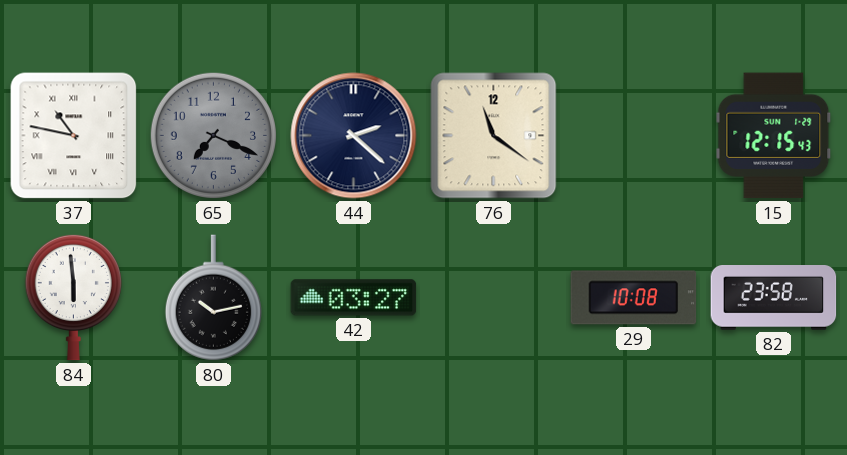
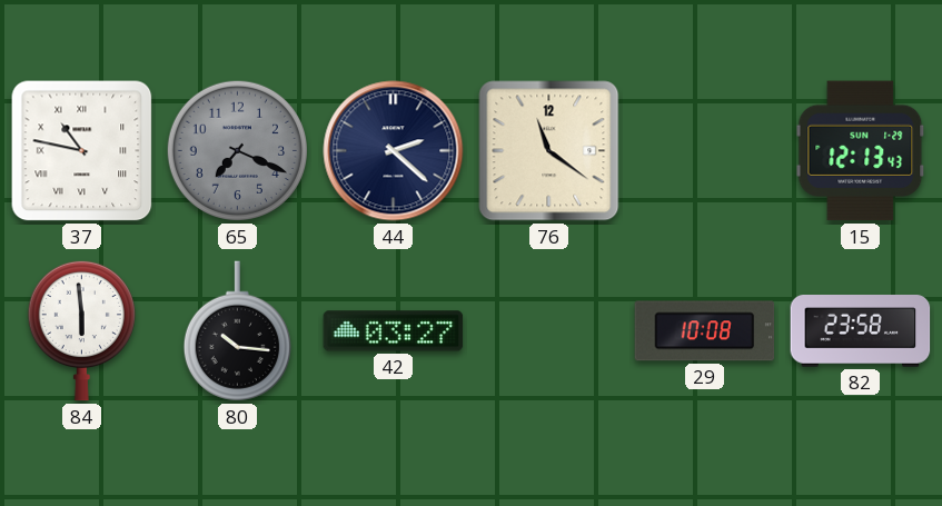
15: 12:15 -> 12:13
80: 10:13 -> 10:16
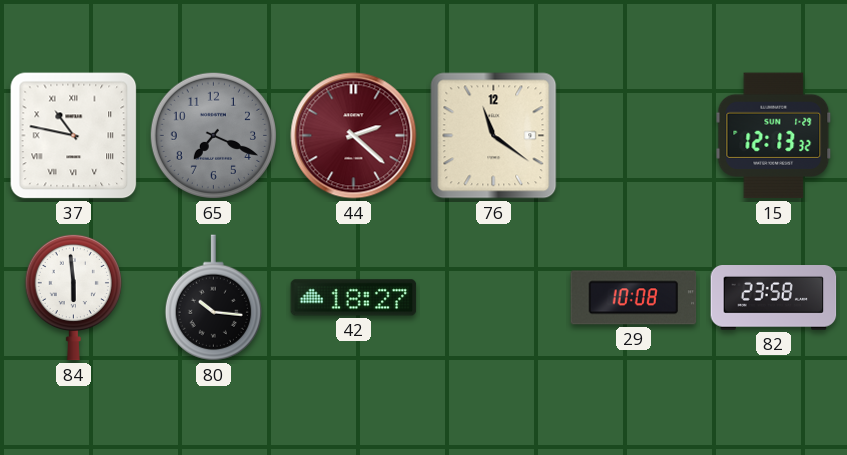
44 dial: navy -> burgundy
15: 12:13:43 -> 12:13:32
42: 03:27 -> 18:27
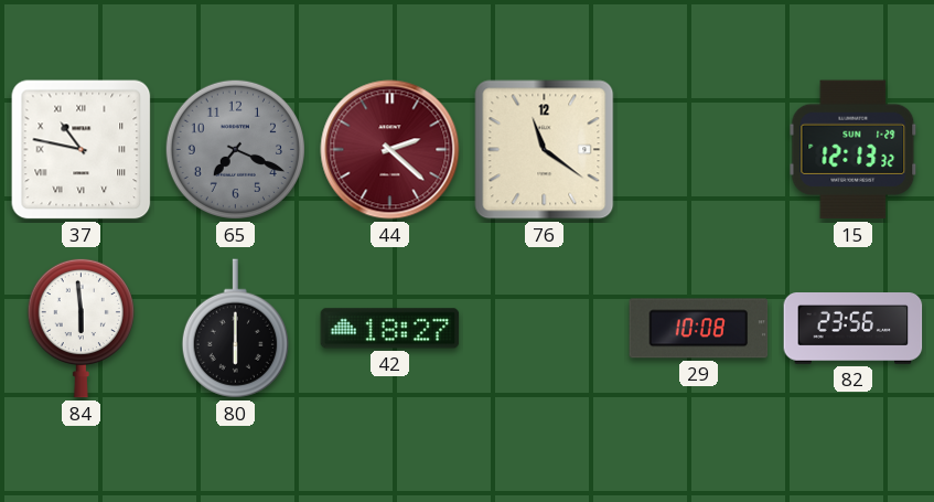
80: 10:16 -> 6:00
82: 23:58 -> 23:56
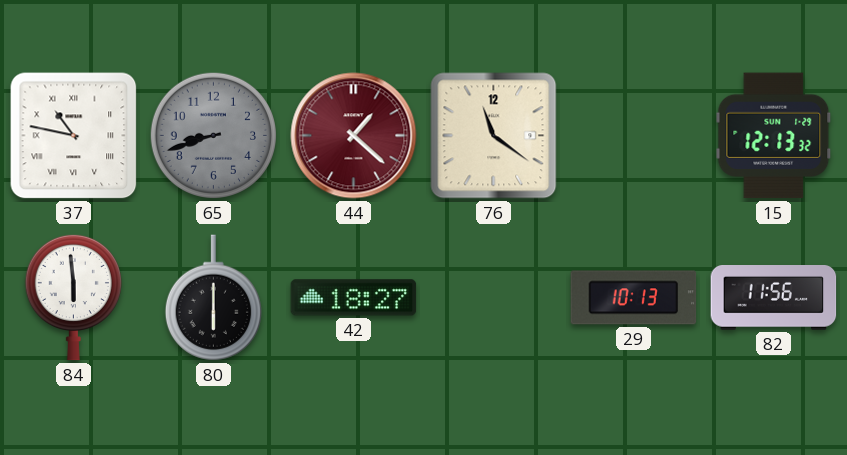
65: 7:19 -> 8:42
44: 2:22 -> 1:22
29: 10:08 -> 10:13
82: 23:56 -> 11:56
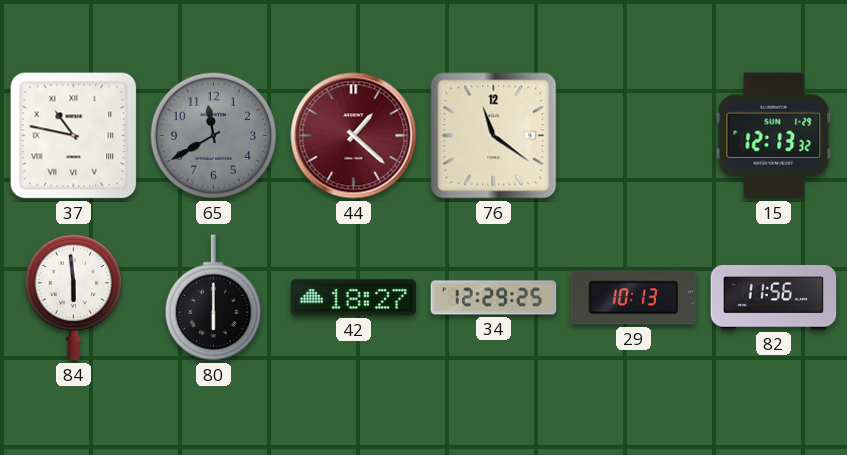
65: 8:42 -> 11:40
34: none -> 12:29
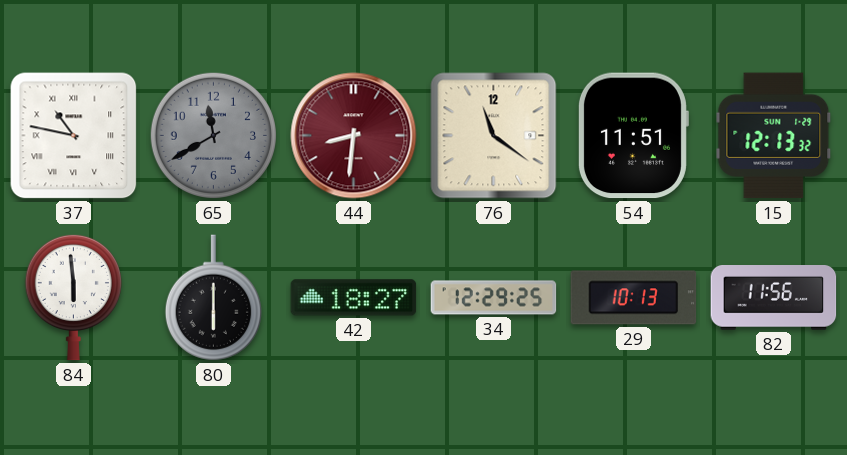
44: 1:22 -> 8:31
54: none -> 11:51
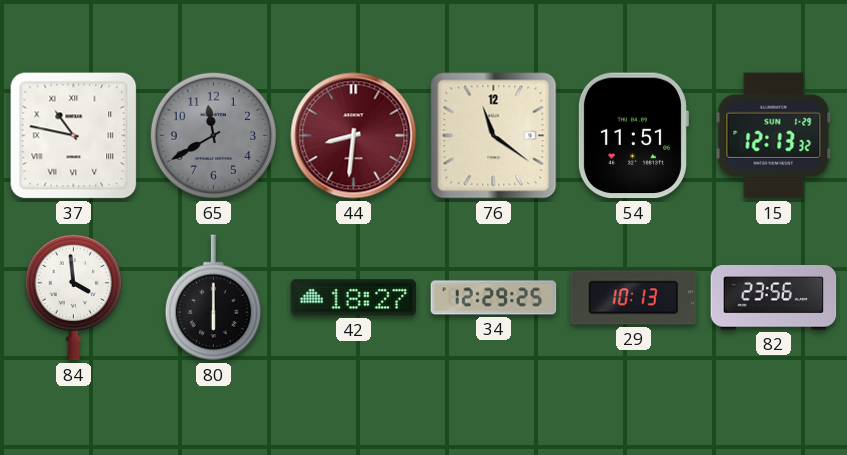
84: 5:59 -> 3:59
82: 11:56 -> 23:56
